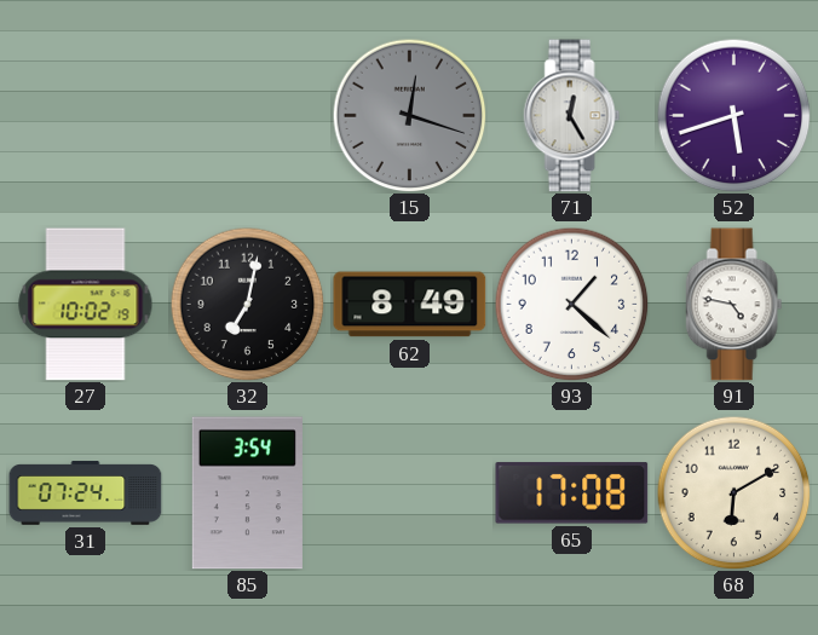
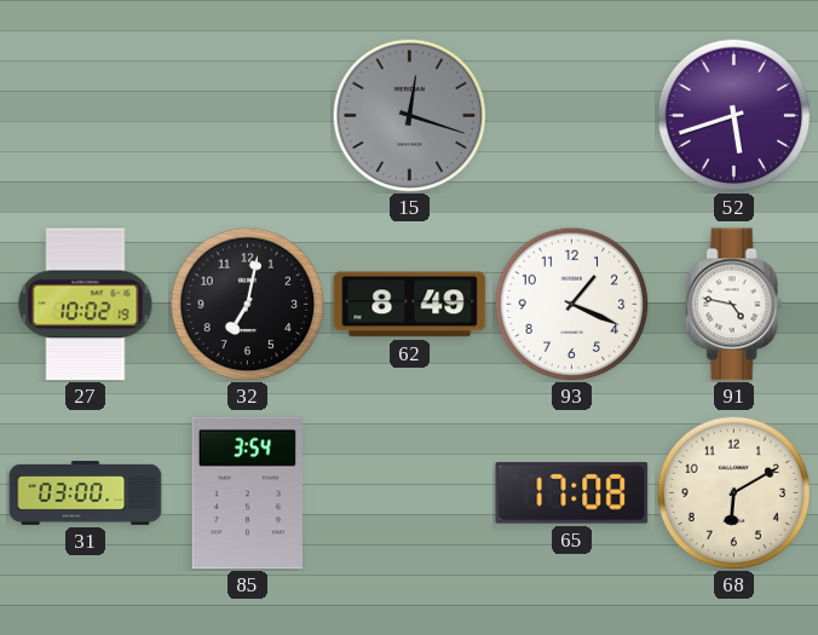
71: 12:25 -> none
93: 1:22 -> 1:19
31: 07:24 -> 03:00
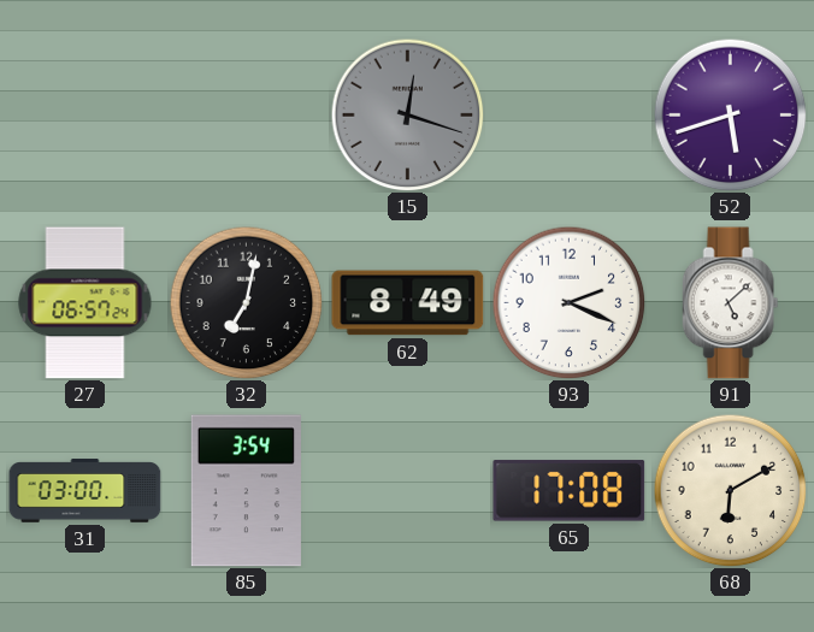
27: 10:02 -> 06:57
93: 1:19 -> 2:19
91: 4:47 -> 5:08
